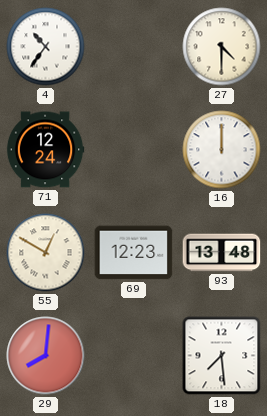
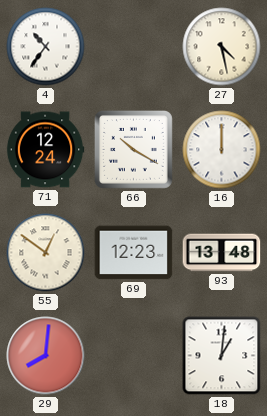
27: 4:30 -> 4:28
66: none -> 10:20
55: 12:50 -> 12:51
18: 7:29 -> 1:01
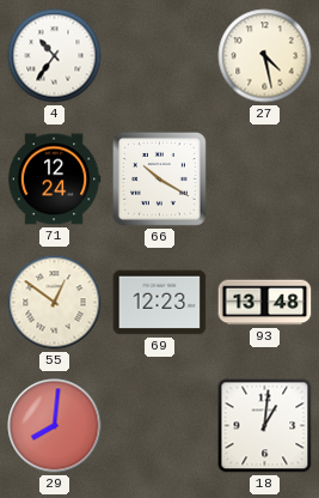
16: 12:00 -> none
